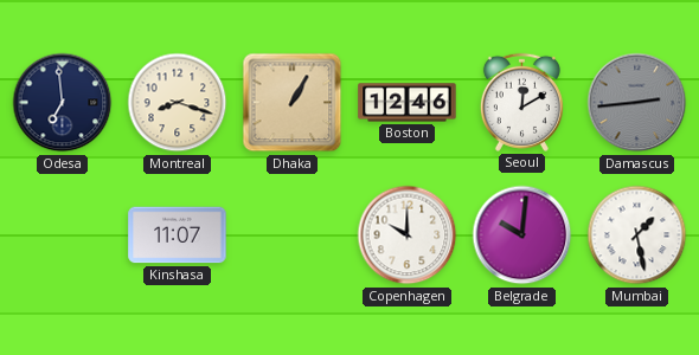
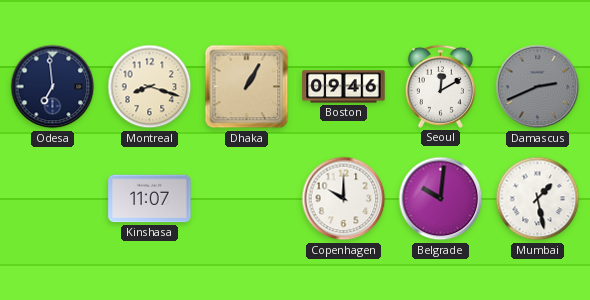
Boston: 12:46 -> 09:46
Damascus: 2:44 -> 2:41
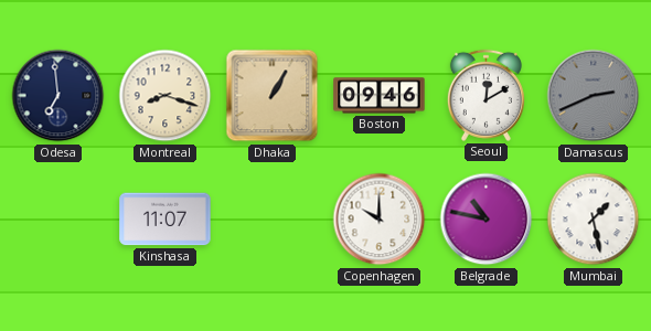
Belgrade: 10:01 -> 10:47
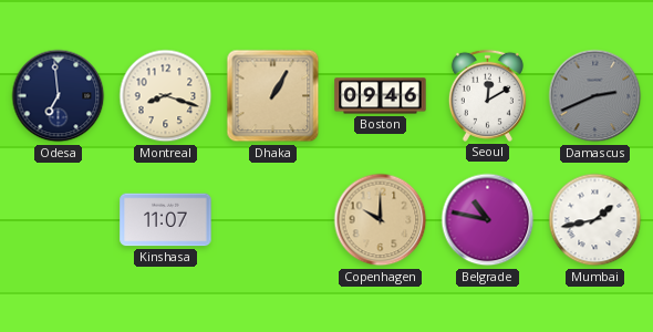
Copenhagen dial: white -> champagne
Mumbai: 1:28 -> 1:43
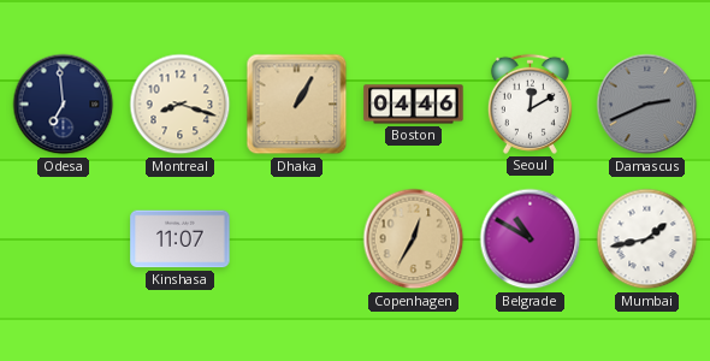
Boston: 09:46 -> 04:46
Copenhagen: 10:00 -> 12:35
Belgrade: 10:47 -> 10:50
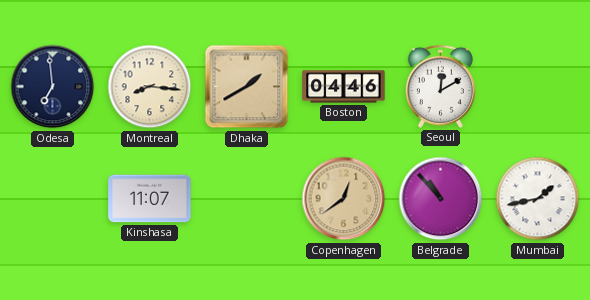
Montreal: 8:18 -> 8:16
Dhaka: 1:05 -> 1:40
Damascus: 2:41 -> none
Copenhagen: 12:35 -> 12:39
Belgrade: 10:50 -> 10:53
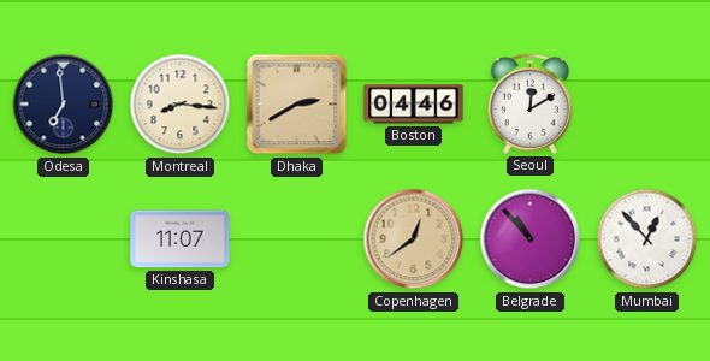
Dhaka: 1:40 -> 2:40
Mumbai: 1:43 -> 12:53
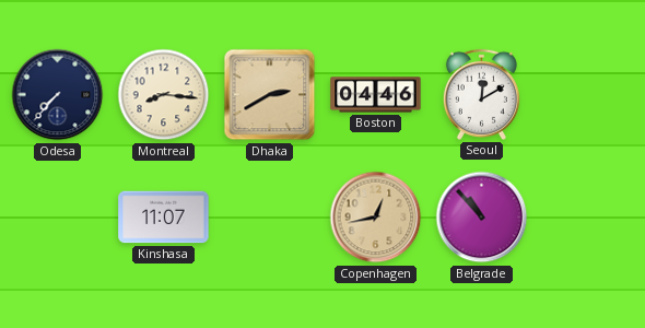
Odesa: 6:59 -> 7:37
Copenhagen: 12:39 -> 12:43
Mumbai: 12:53 -> none
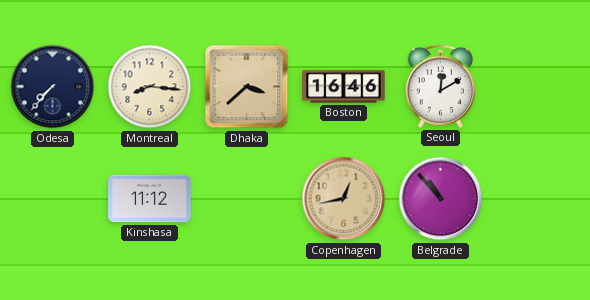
Dhaka: 2:40 -> 3:38
Boston: 04:46 -> 16:46
Kinshasa: 11:07 -> 11:12
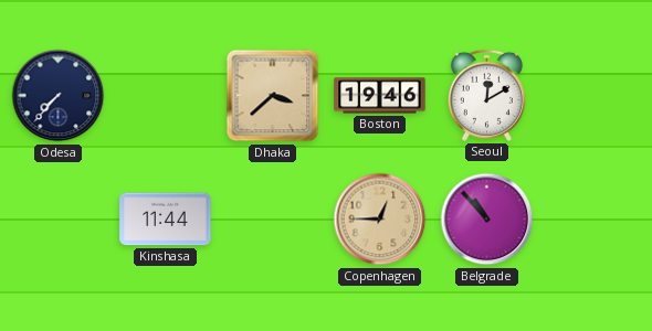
Montreal: 8:16 -> none
Boston: 16:46 -> 19:46
Kinshasa: 11:12 -> 11:44
Copenhagen: 12:43 -> 12:45
